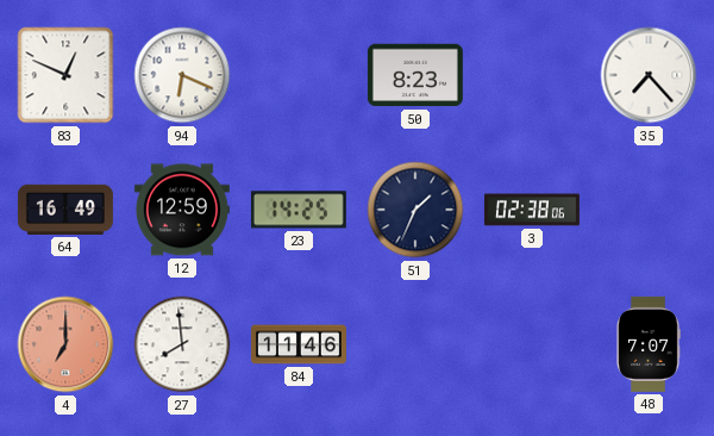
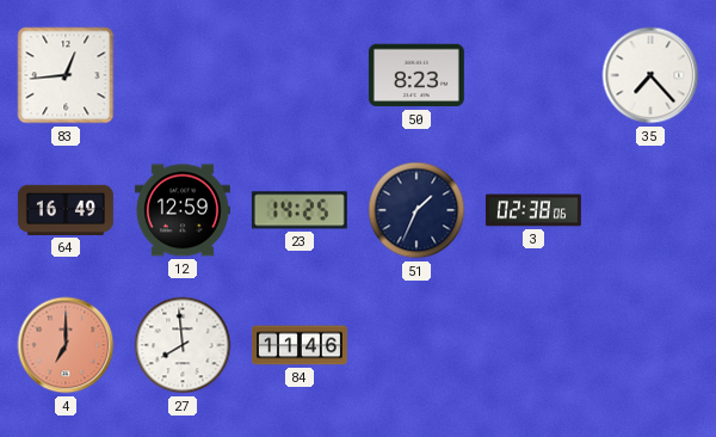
83: 12:49 -> 12:44
94: 6:19 -> none
48: 7:07 -> none
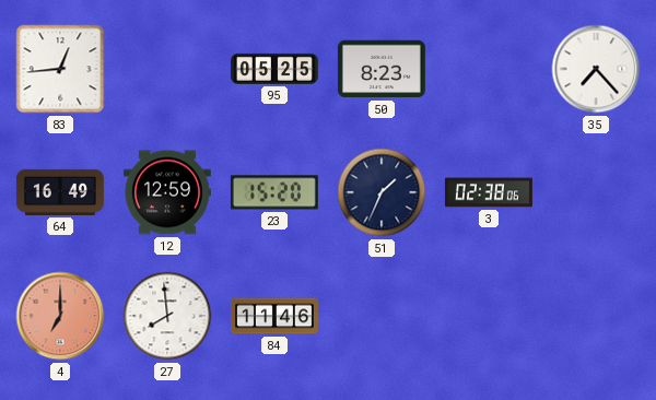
95: none -> 05:25
23: 14:25 -> 15:20
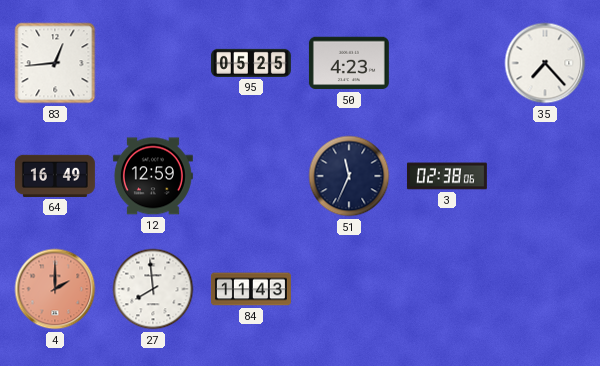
50: 8:23 -> 4:23
23: 15:20 -> none
51: 1:34 -> 11:34
4: 7:00 -> 2:00
84: 11:46 -> 11:43
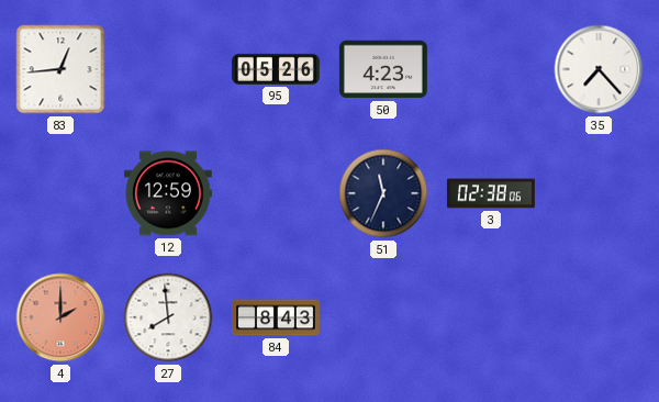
95: 05:25 -> 05:26
64: 16:49 -> none
84: 11:43 -> 8:43
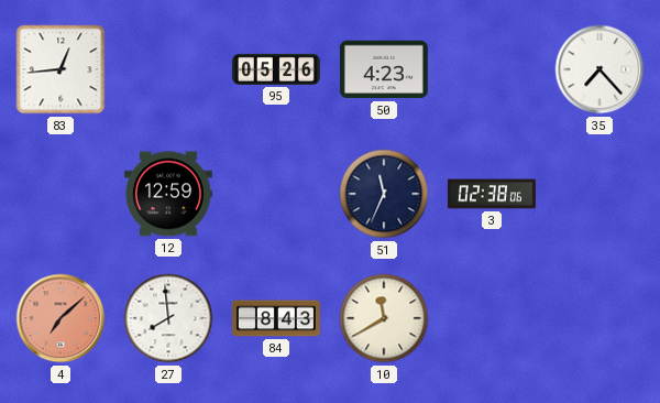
4: 2:00 -> 7:08
10: none -> 11:40
